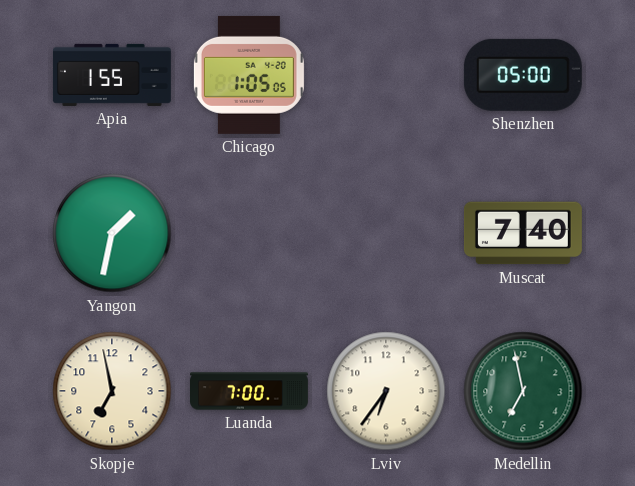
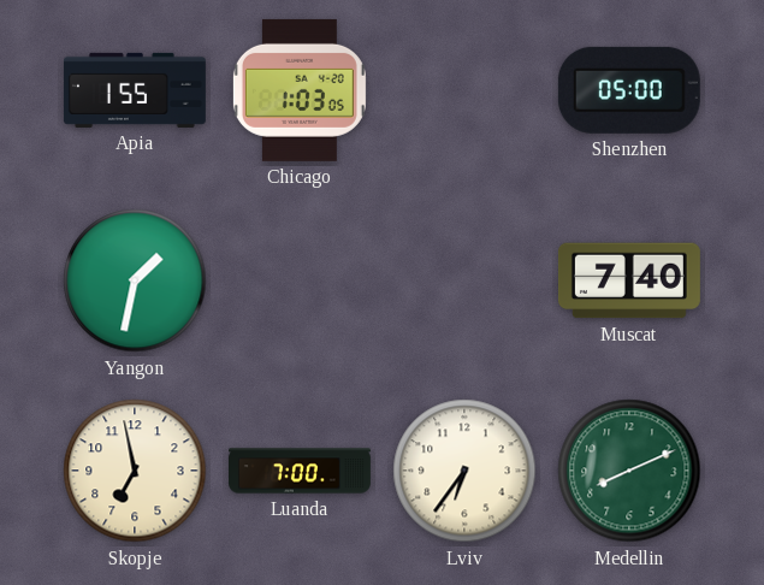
Chicago: 1:05 -> 1:03
Medellin: 6:58 -> 8:11
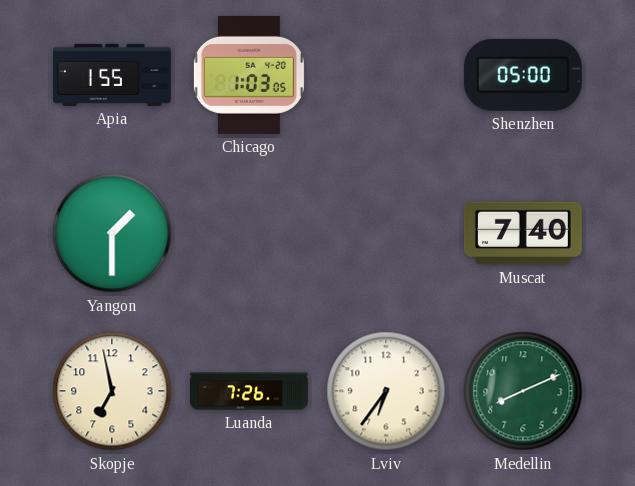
Yangon: 1:32 -> 1:30
Luanda: 7:00 -> 7:26
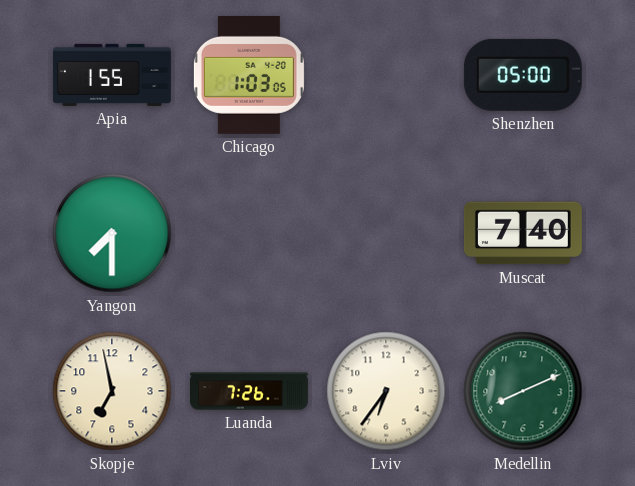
Yangon: 1:30 -> 7:30
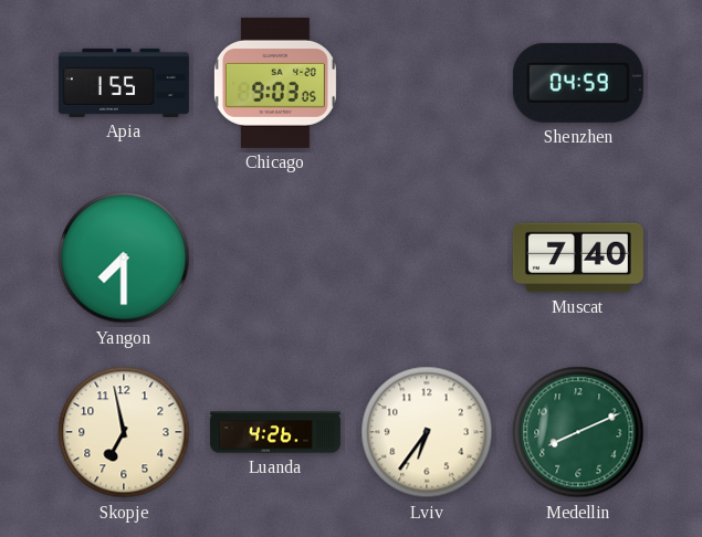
Chicago: 1:03 -> 9:03
Shenzhen: 05:00 -> 04:59
Luanda: 7:26 -> 4:26
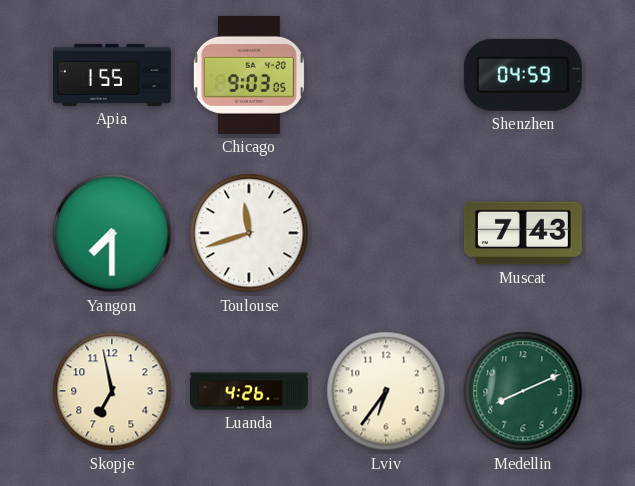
Toulouse: none -> 11:42
Muscat: 7:40 -> 7:43
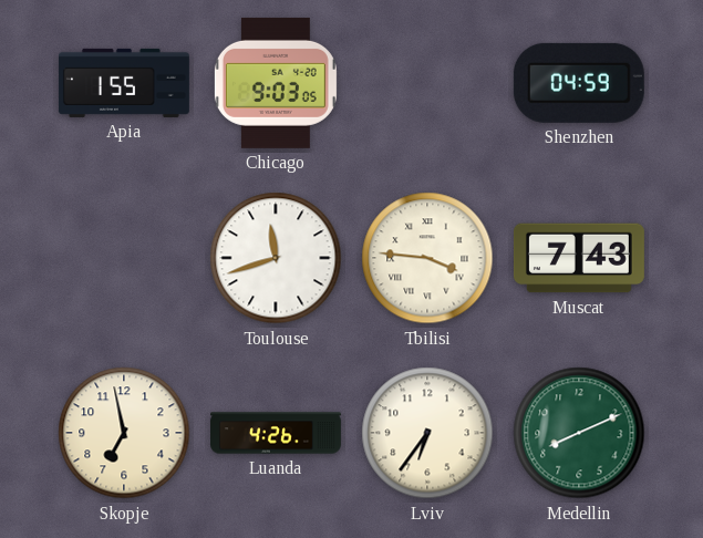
Yangon: 7:30 -> none
Tbilisi: none -> 3:46
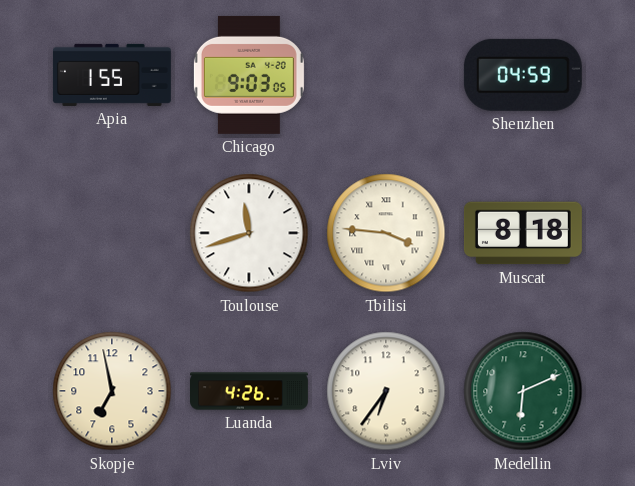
Muscat: 7:43 -> 8:18
Medellin: 8:11 -> 6:11
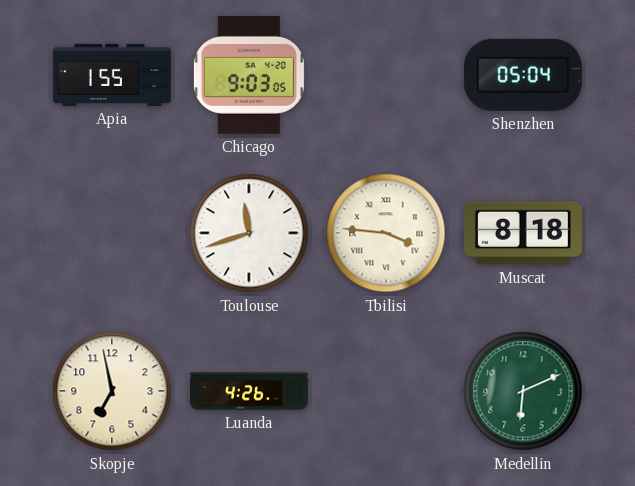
Shenzhen: 04:59 -> 05:04
Lviv: 6:36 -> none
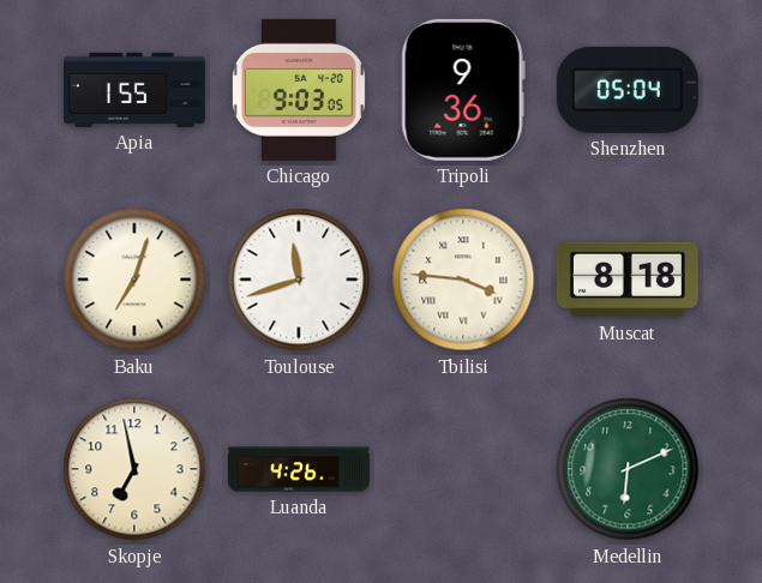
Tripoli: none -> 9:36
Baku: none -> 7:03
